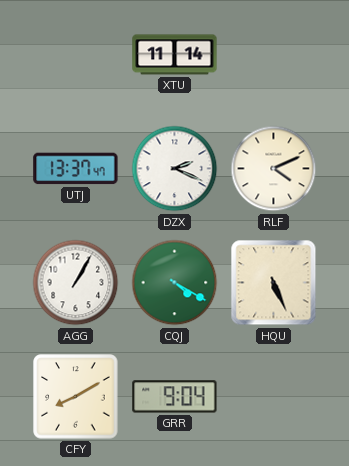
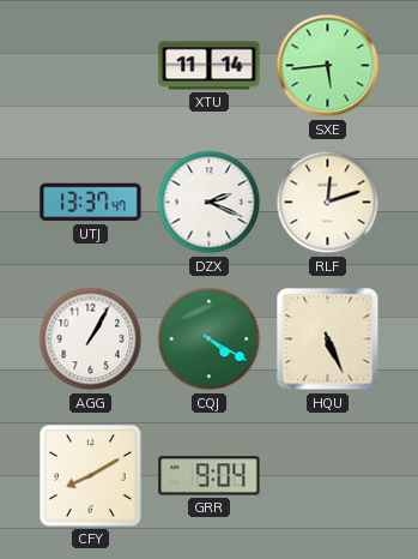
SXE: none -> 5:44
RLF: 4:11 -> 12:12
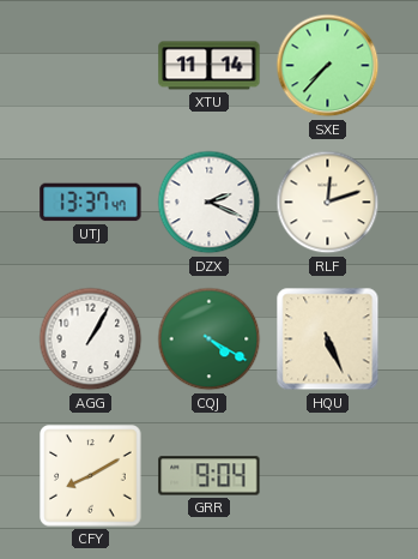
SXE: 5:44 -> 7:37
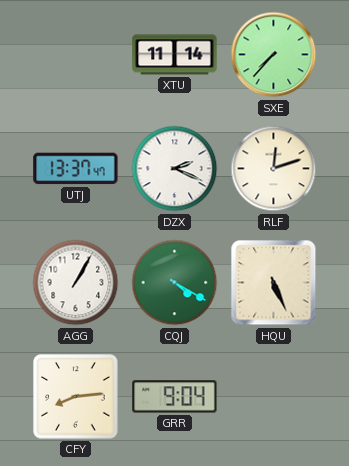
CFY: 8:10 -> 8:14
